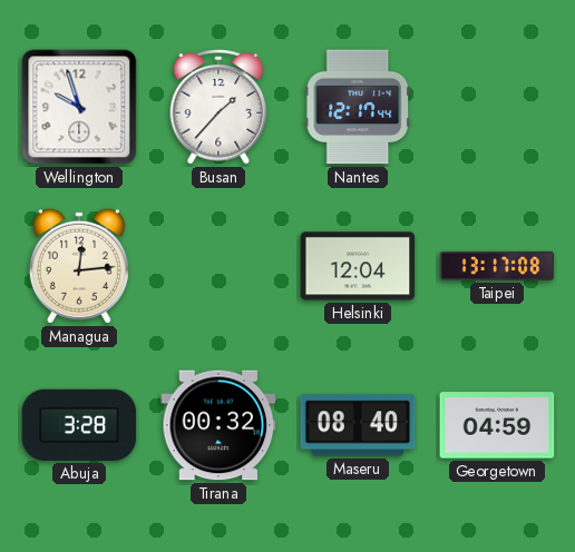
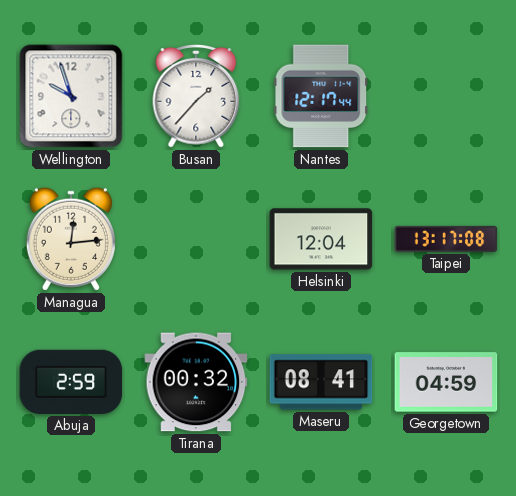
Abuja: 3:28 -> 2:59
Maseru: 08:40 -> 08:41
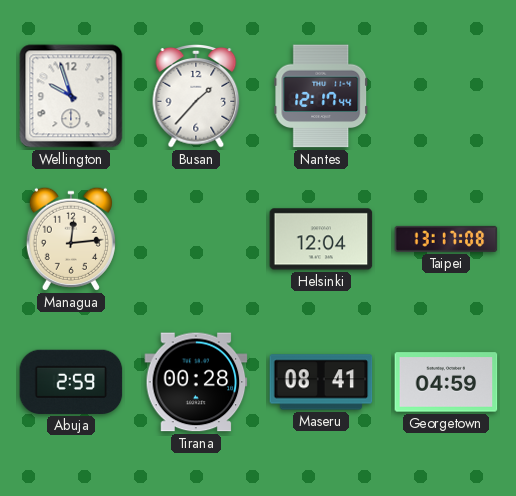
Tirana: 00:32 -> 00:28
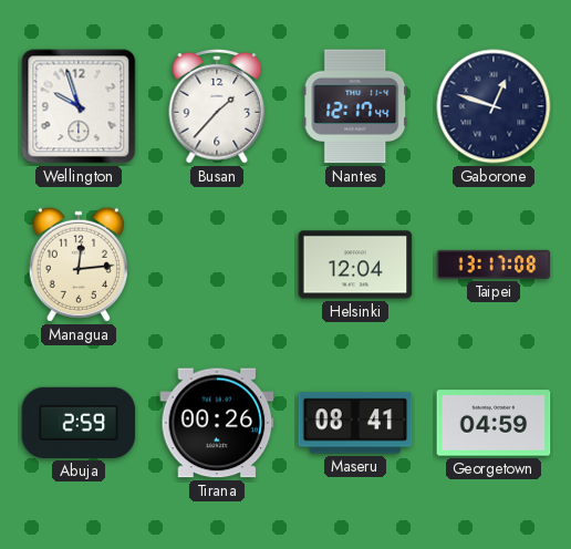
Gaborone: none -> 12:48
Tirana: 00:28 -> 00:26
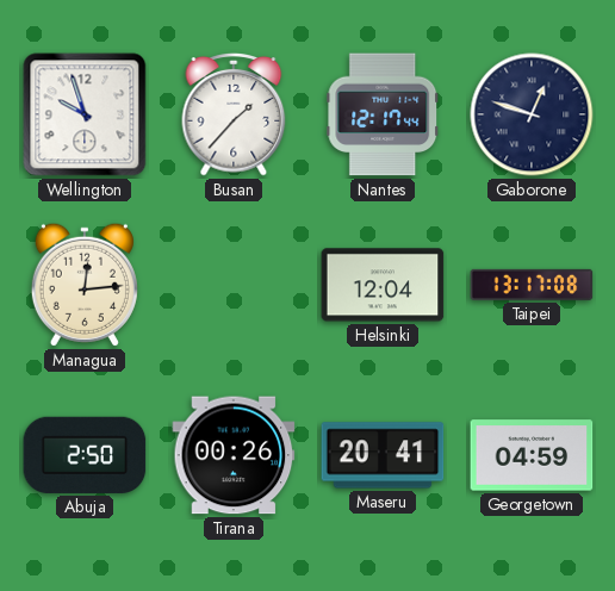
Abuja: 2:59 -> 2:50
Maseru: 08:41 -> 20:41
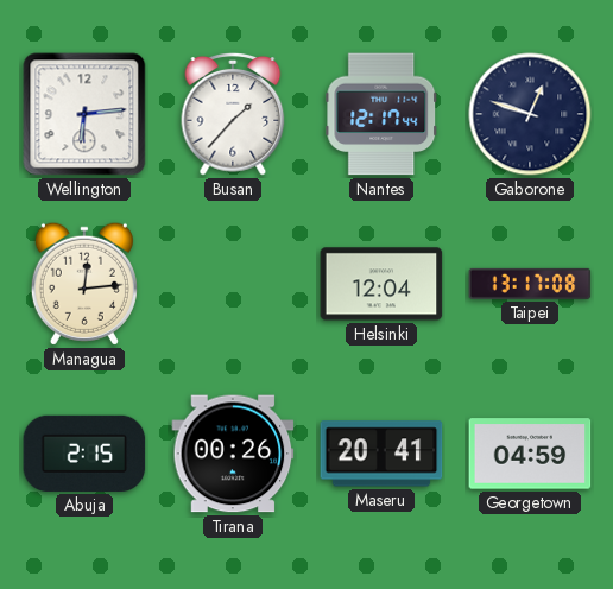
Wellington: 9:57 -> 6:14
Abuja: 2:50 -> 2:15
